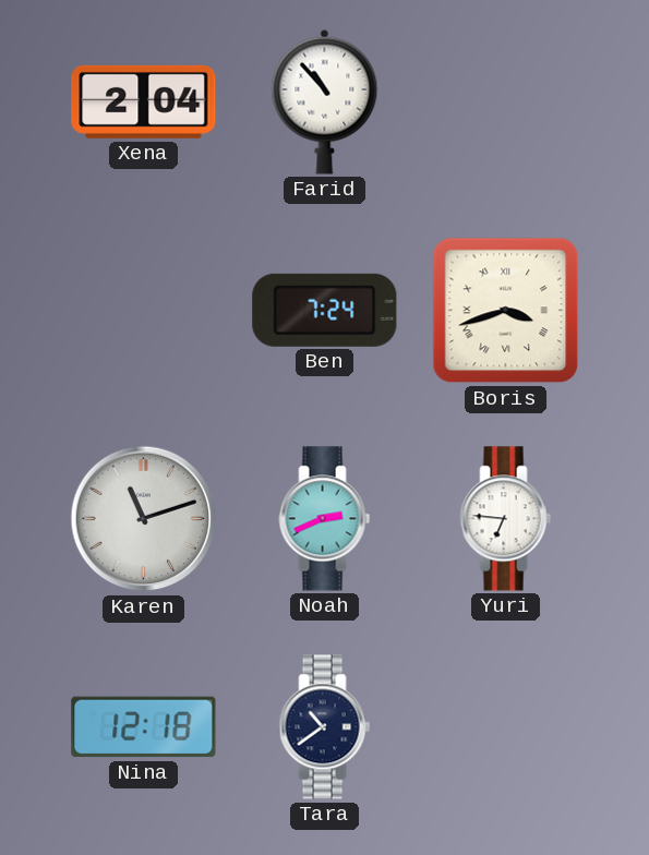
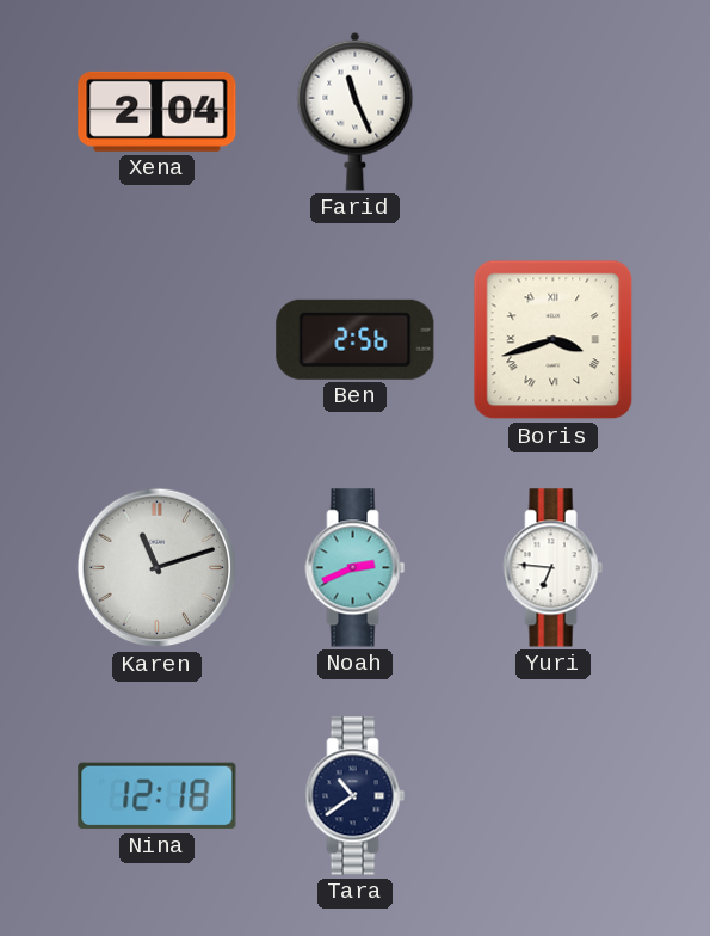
Farid: 10:53 -> 11:26
Ben: 7:24 -> 2:56
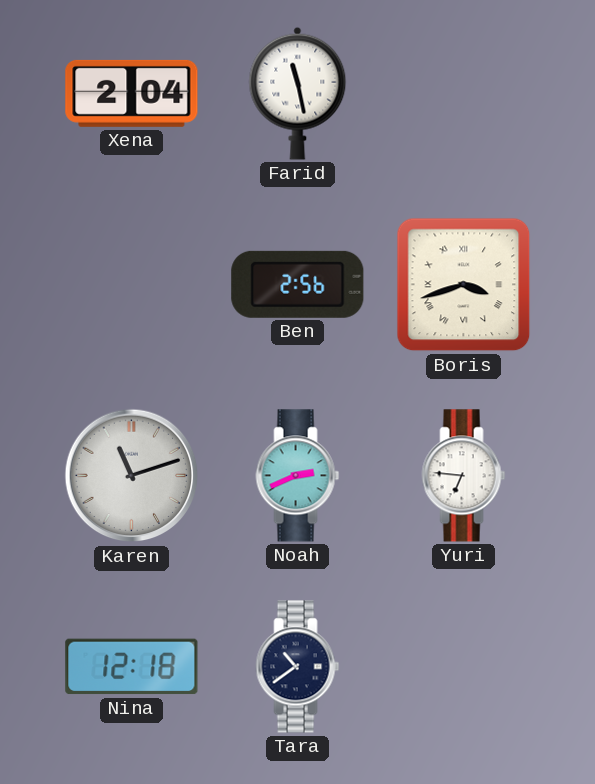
Farid: 11:26 -> 11:28
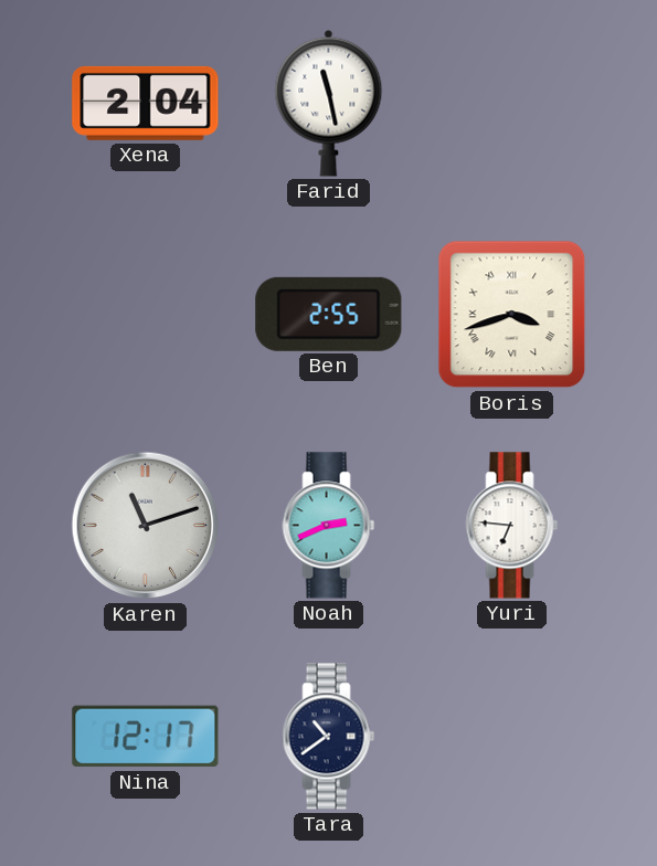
Ben: 2:56 -> 2:55
Nina: 12:18 -> 12:17
